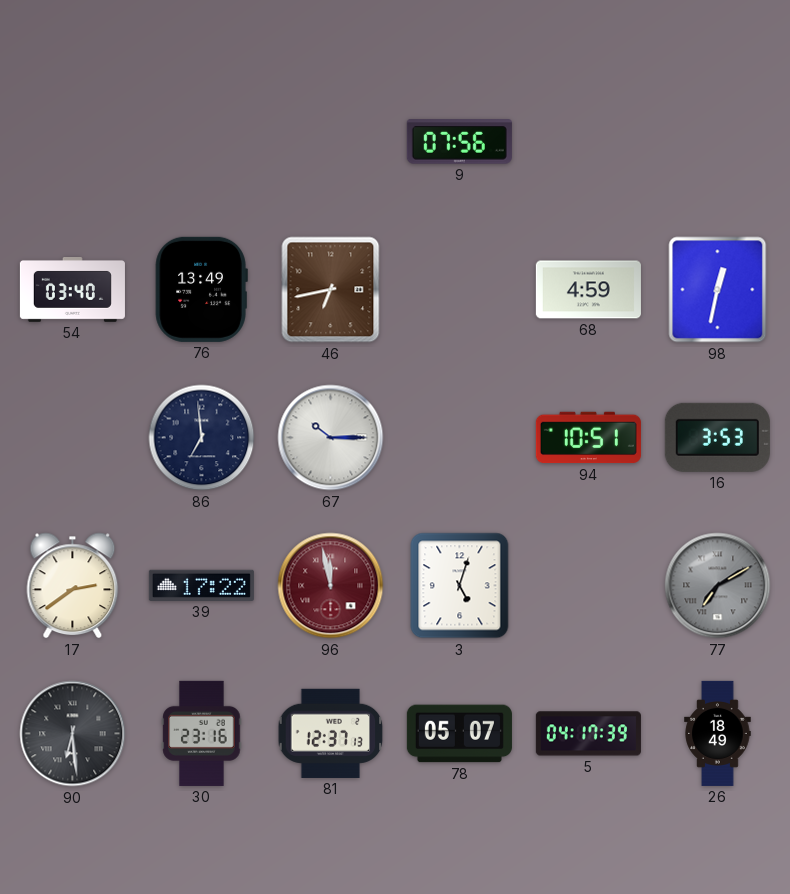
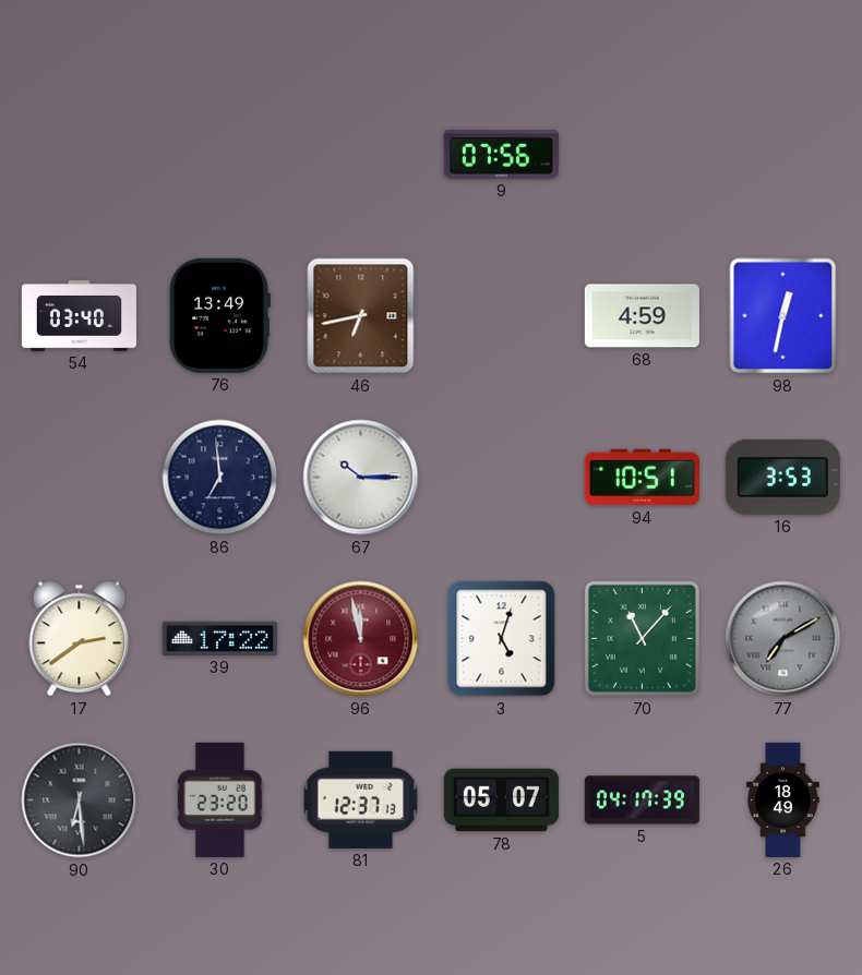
70: none -> 11:07
30: 23:16 -> 23:20
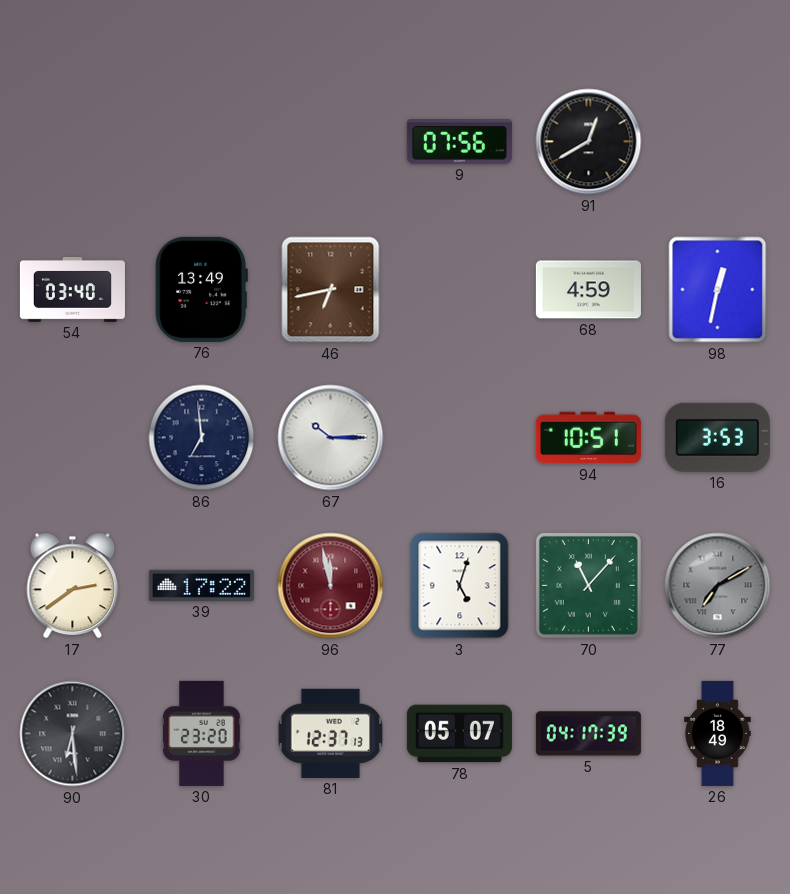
91: none -> 12:40
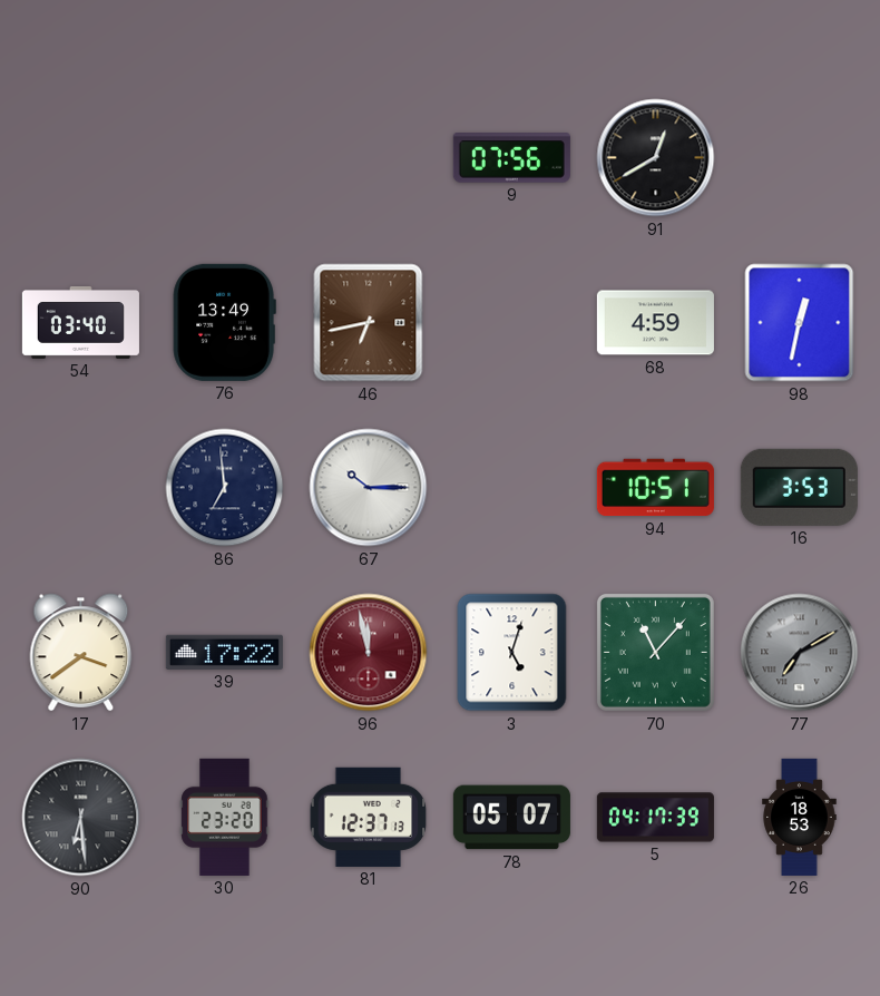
17: 2:39 -> 3:39
26: 18:49 -> 18:53
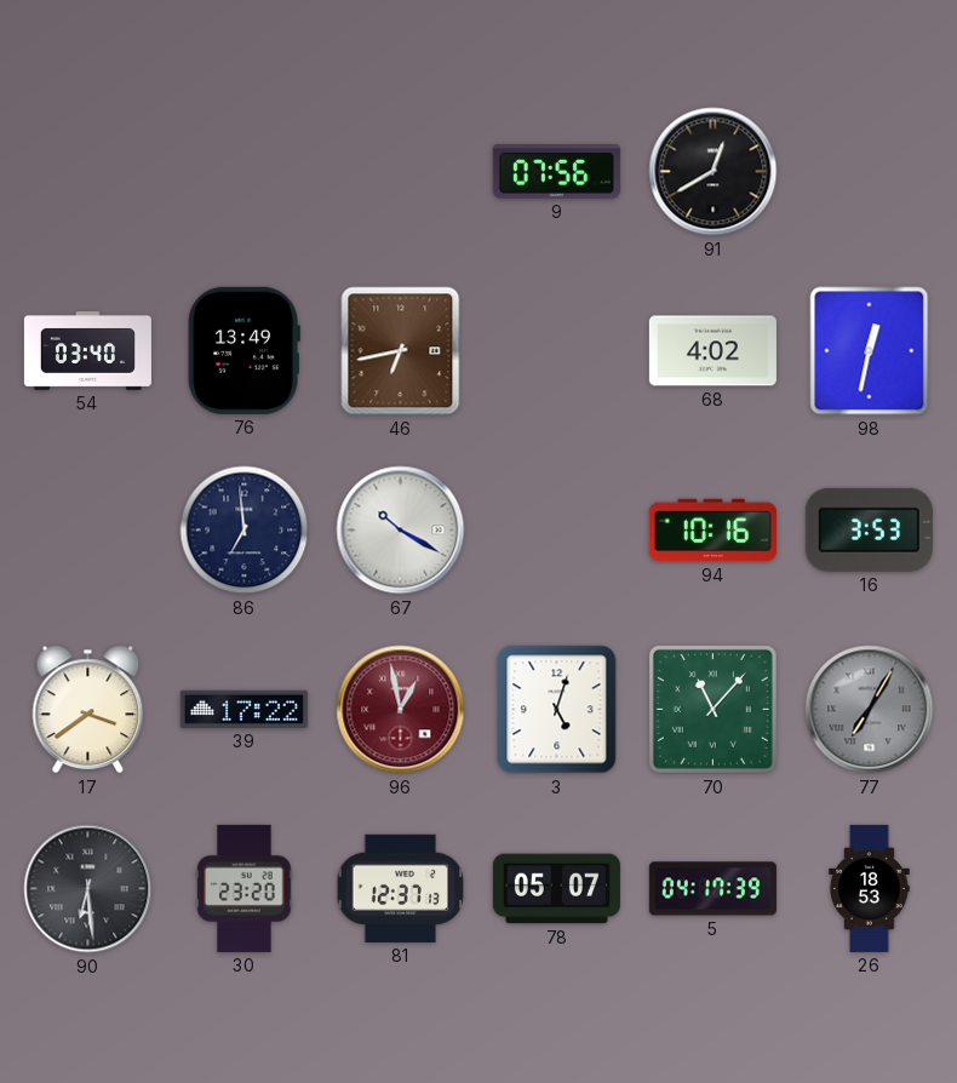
68: 4:59 -> 4:02
67: 10:15 -> 10:20
94: 10:51 -> 10:16
96: 11:58 -> 12:58
77: 7:10 -> 7:05
